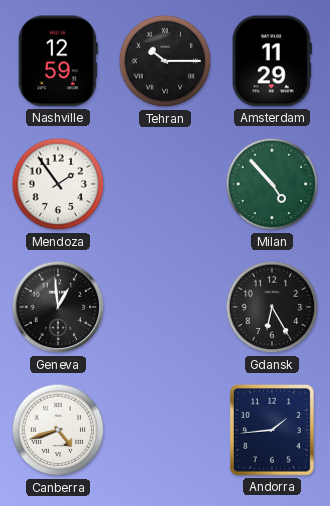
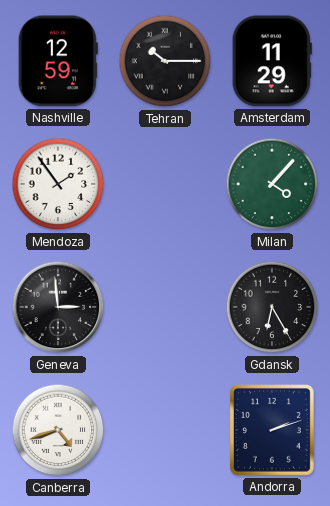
Milan: 4:53 -> 4:07
Geneva: 12:59 -> 2:59
Andorra: 1:44 -> 2:12
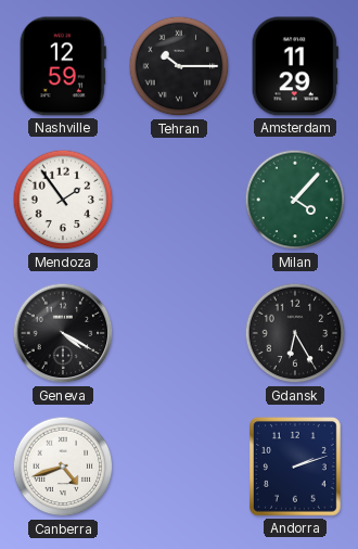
Geneva: 2:59 -> 4:20
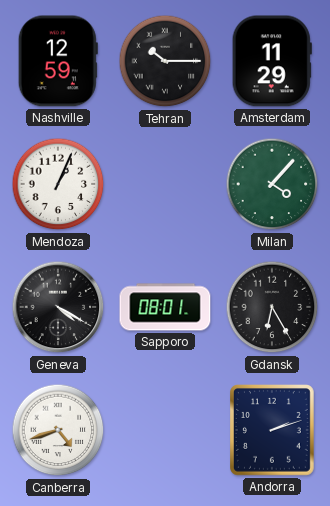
Mendoza: 1:54 -> 1:04
Sapporo: none -> 08:01
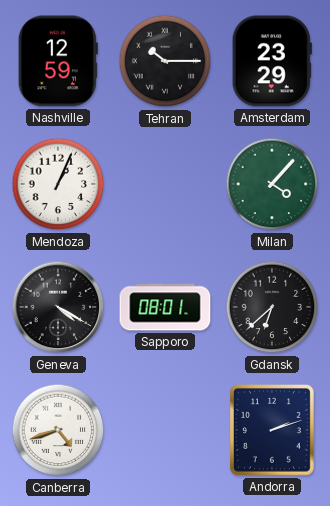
Amsterdam: 11:29 -> 23:29
Gdansk: 6:25 -> 6:38
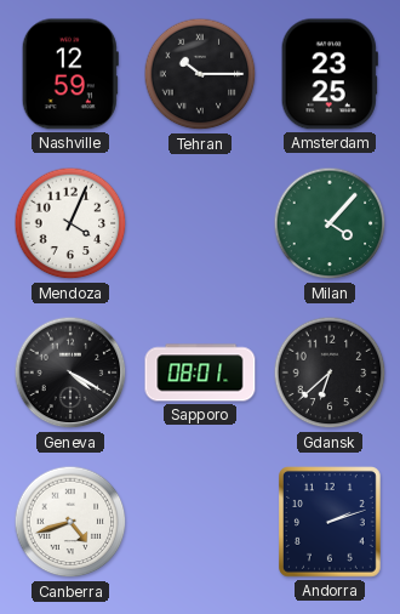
Amsterdam: 23:29 -> 23:25
Mendoza: 1:04 -> 4:04
